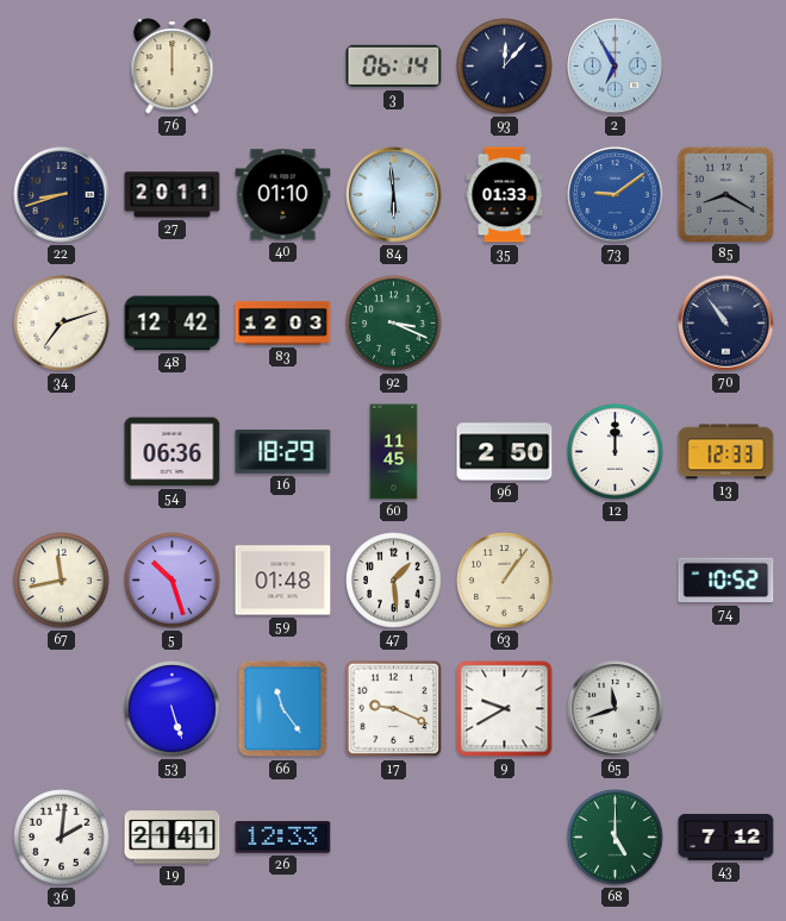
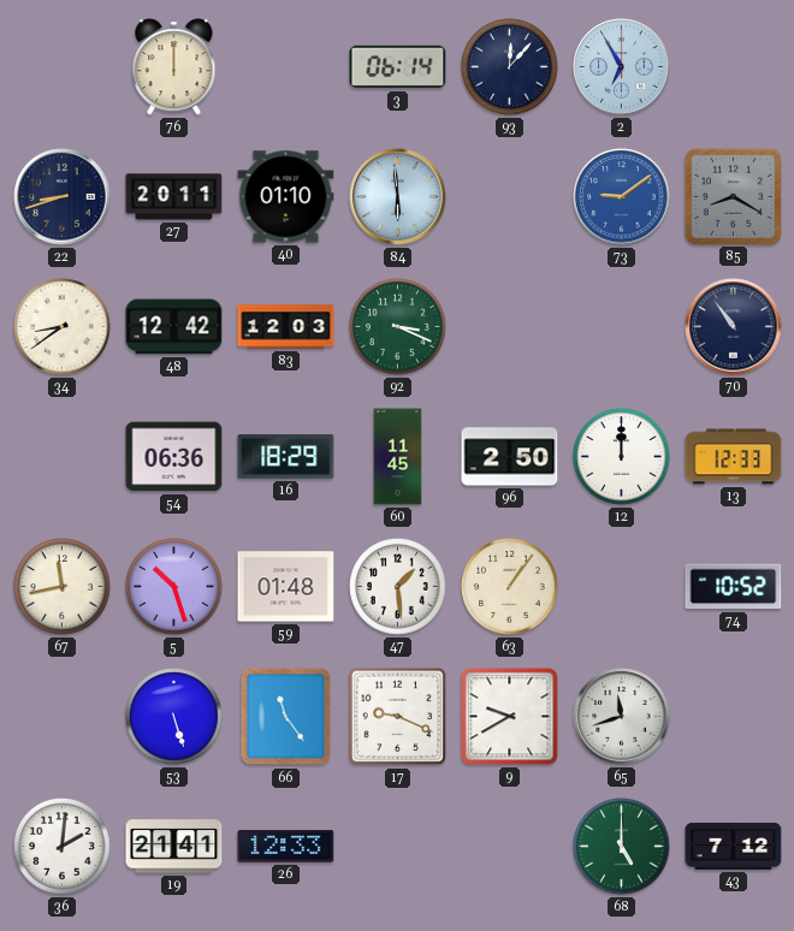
35: 01:33 -> none
34: 7:12 -> 8:39
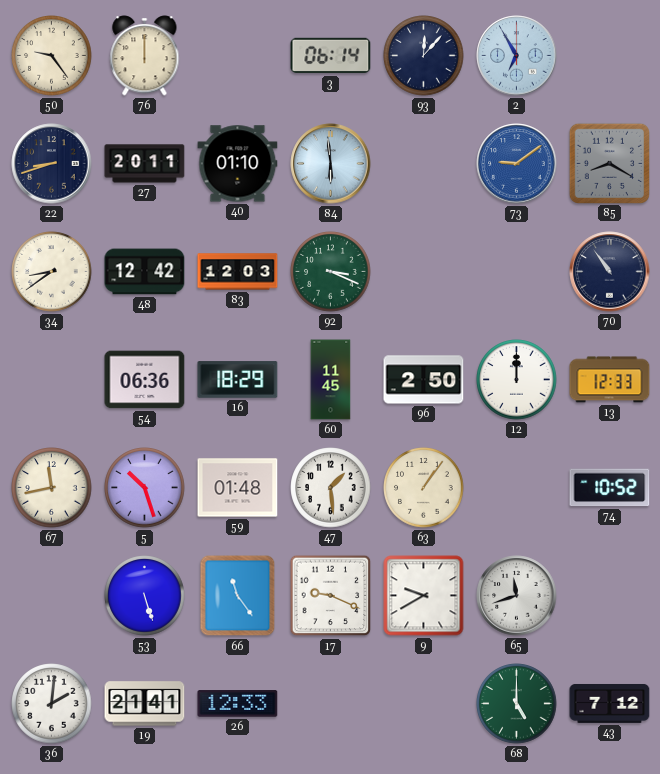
50: none -> 9:24
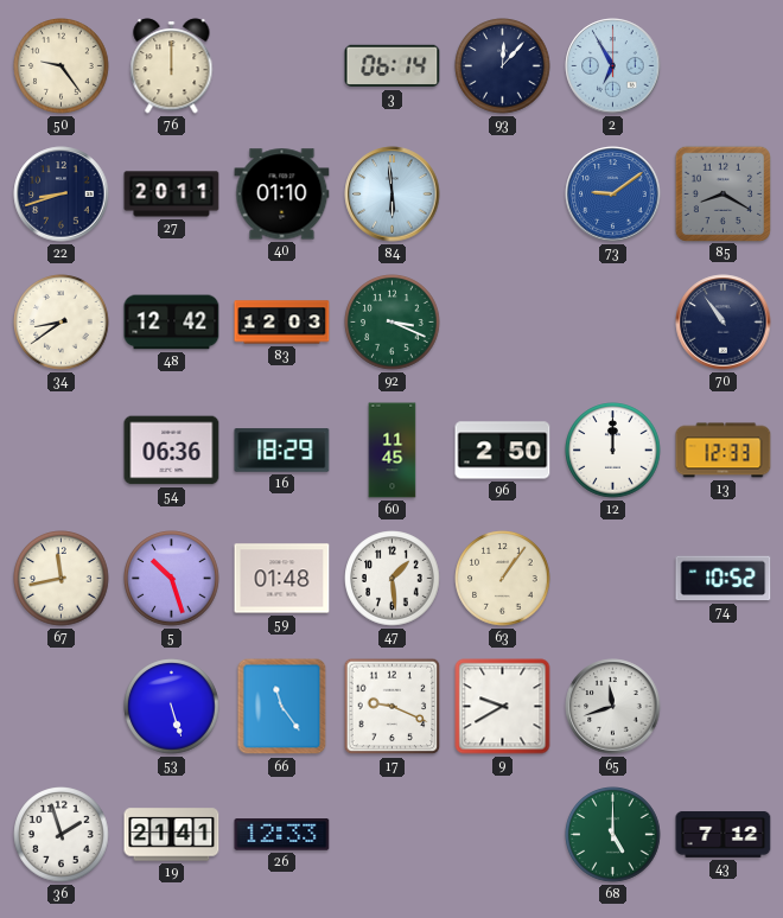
36: 2:01 -> 1:57
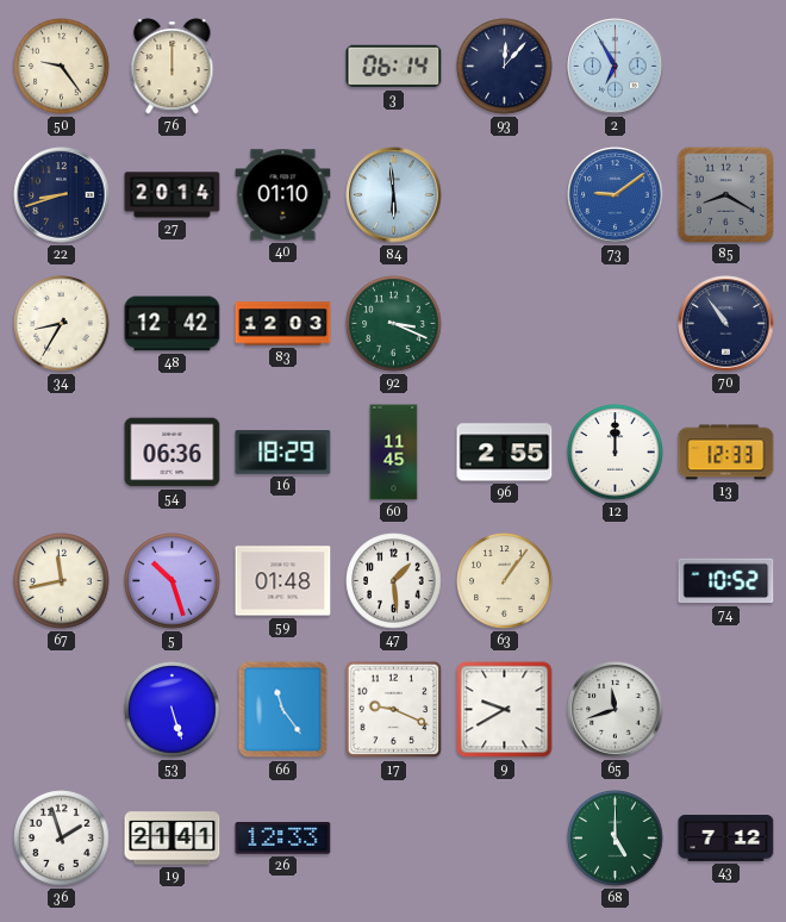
27: 20:11 -> 20:14
34: 8:39 -> 8:35
96: 2:50 -> 2:55
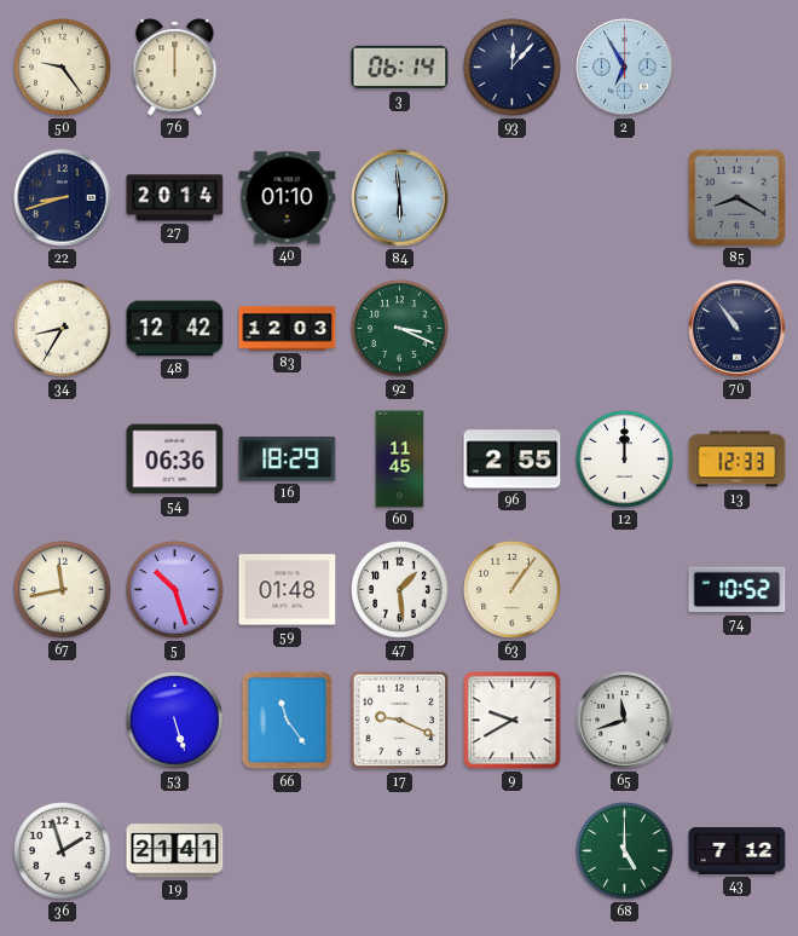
73: 9:09 -> none
26: 12:33 -> none
